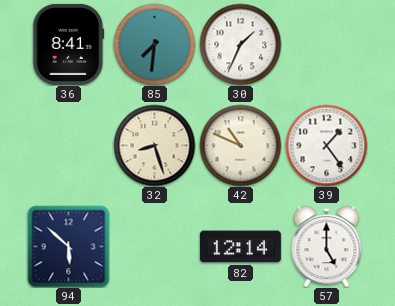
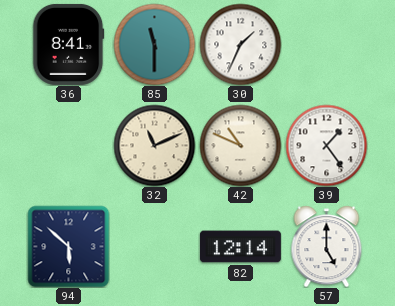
85: 7:31 -> 11:30
32: 8:27 -> 11:11
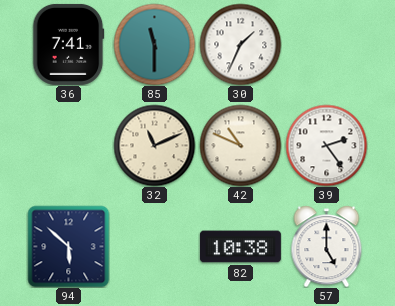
36: 8:41 -> 7:41
39: 1:24 -> 2:24
82: 12:14 -> 10:38
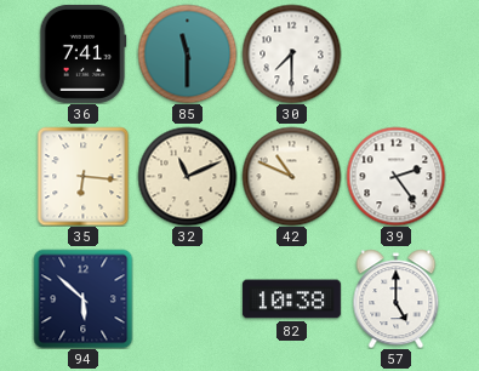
30: 1:34 -> 7:30
35: none -> 6:16
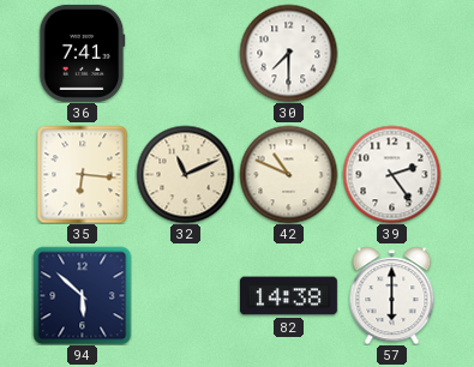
85: 11:30 -> none
82: 10:38 -> 14:38
57: 5:00 -> 6:00
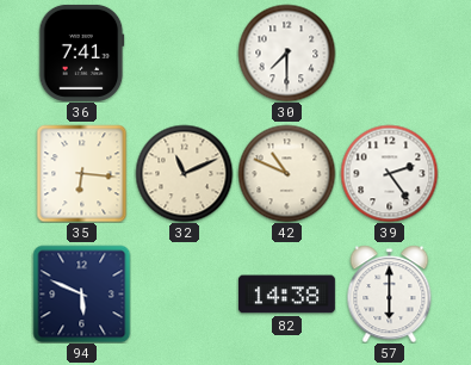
94: 5:52 -> 5:49
